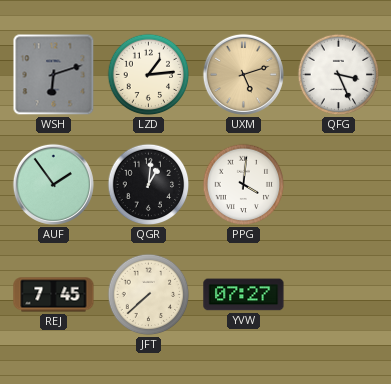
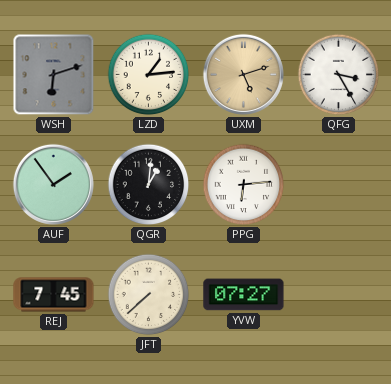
QFG: 3:26 -> 3:25
PPG: 4:01 -> 6:14
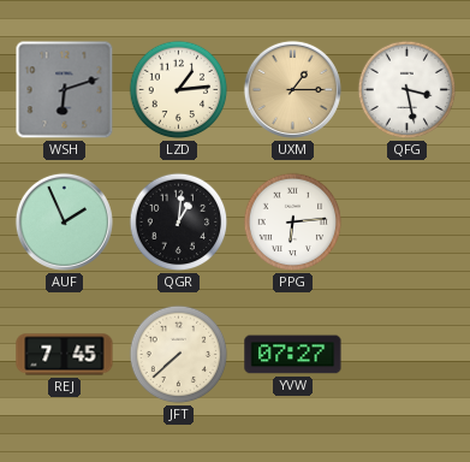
UXM: 5:12 -> 1:15
QFG: 3:25 -> 3:28
AUF: 1:54 -> 1:56
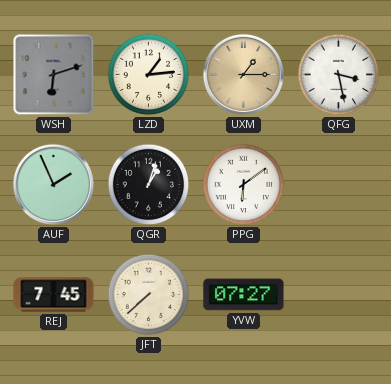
QGR: 1:01 -> 1:03
PPG: 6:14 -> 6:09
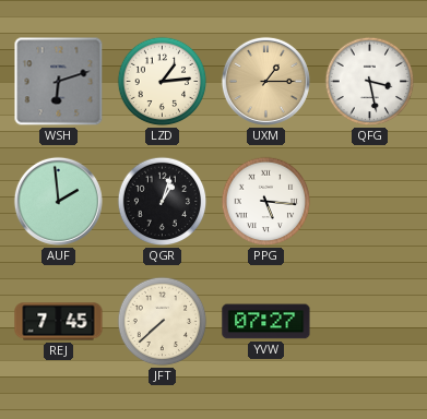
AUF: 1:56 -> 1:59
PPG: 6:09 -> 5:16
